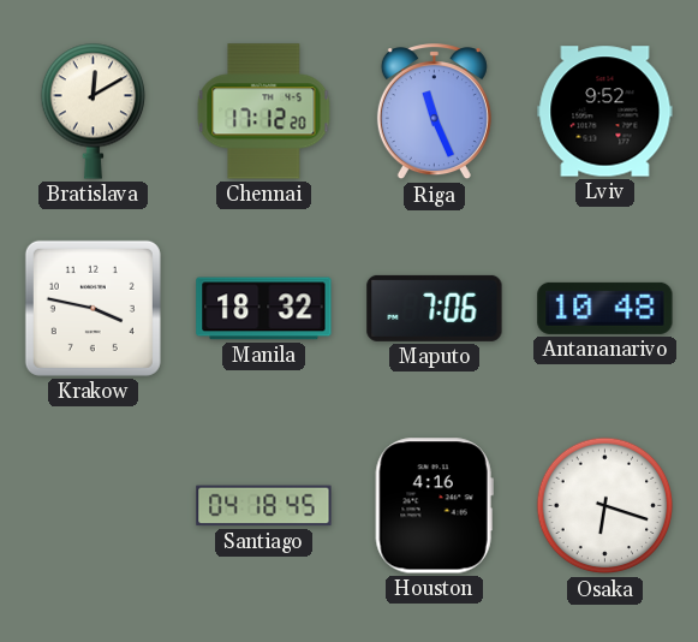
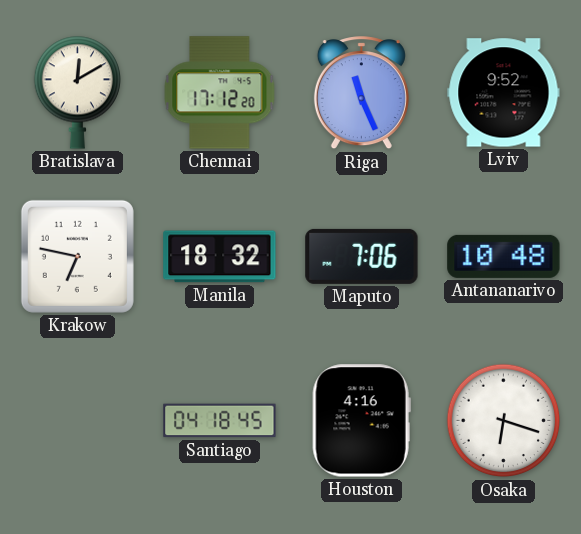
Krakow: 3:47 -> 6:47
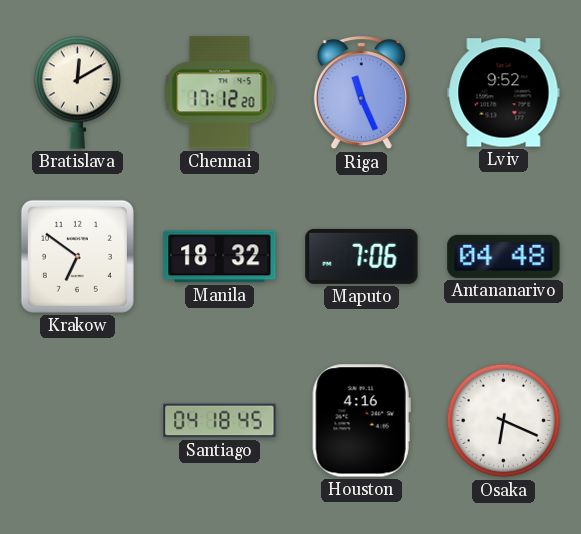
Krakow: 6:47 -> 6:51
Antananarivo: 10:48 -> 04:48
Osaka: 6:18 -> 6:19
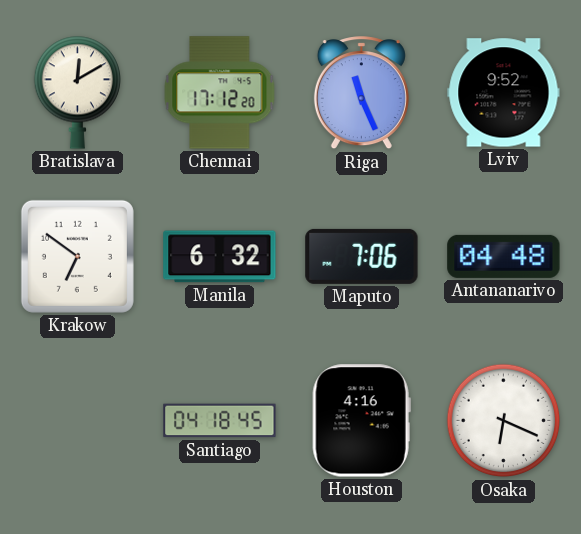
Manila: 18:32 -> 6:32
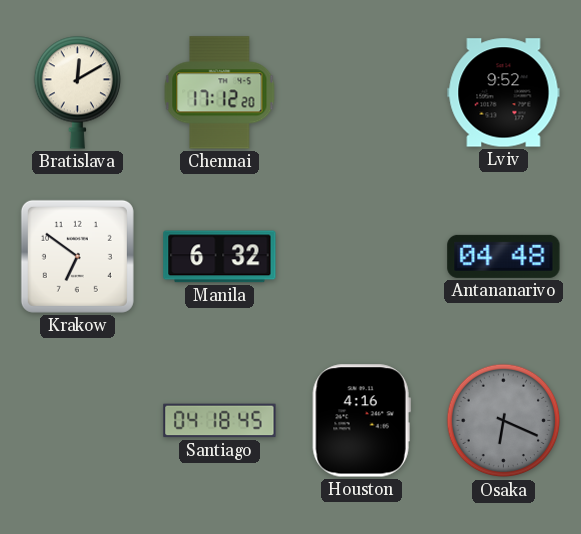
Riga: 11:26 -> none
Maputo: 7:06 -> none
Osaka dial: white -> grey
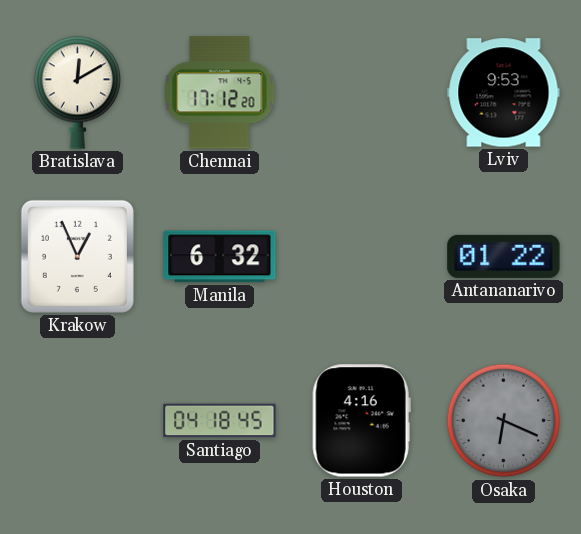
Lviv: 9:52 -> 9:53
Krakow: 6:51 -> 12:56
Antananarivo: 04:48 -> 01:22
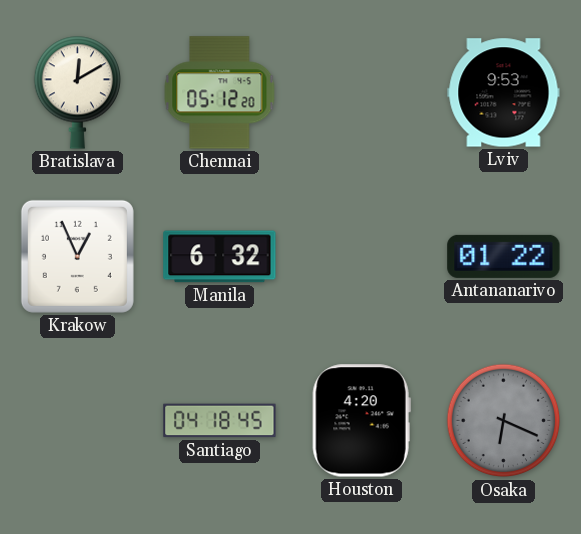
Chennai: 17:12 -> 05:12
Houston: 4:16 -> 4:20
